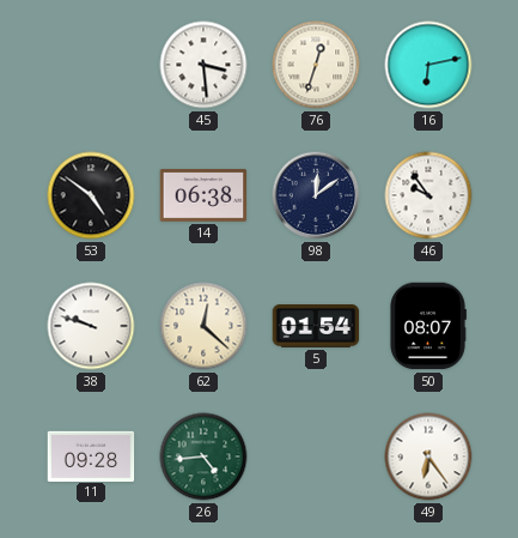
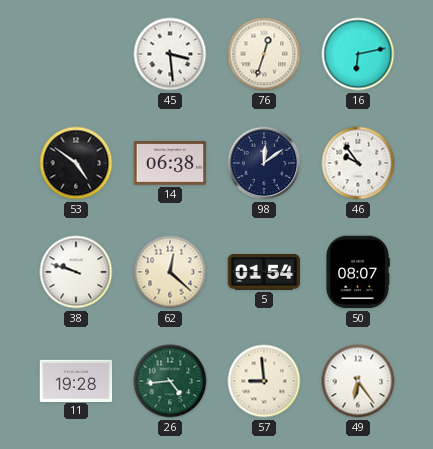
11: 09:28 -> 19:28
57: none -> 8:59
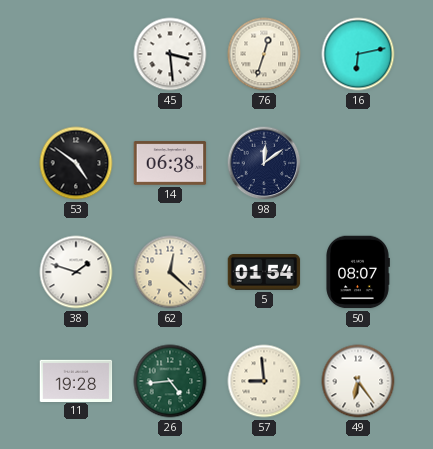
46: 9:54 -> none
38: 9:48 -> 1:48
